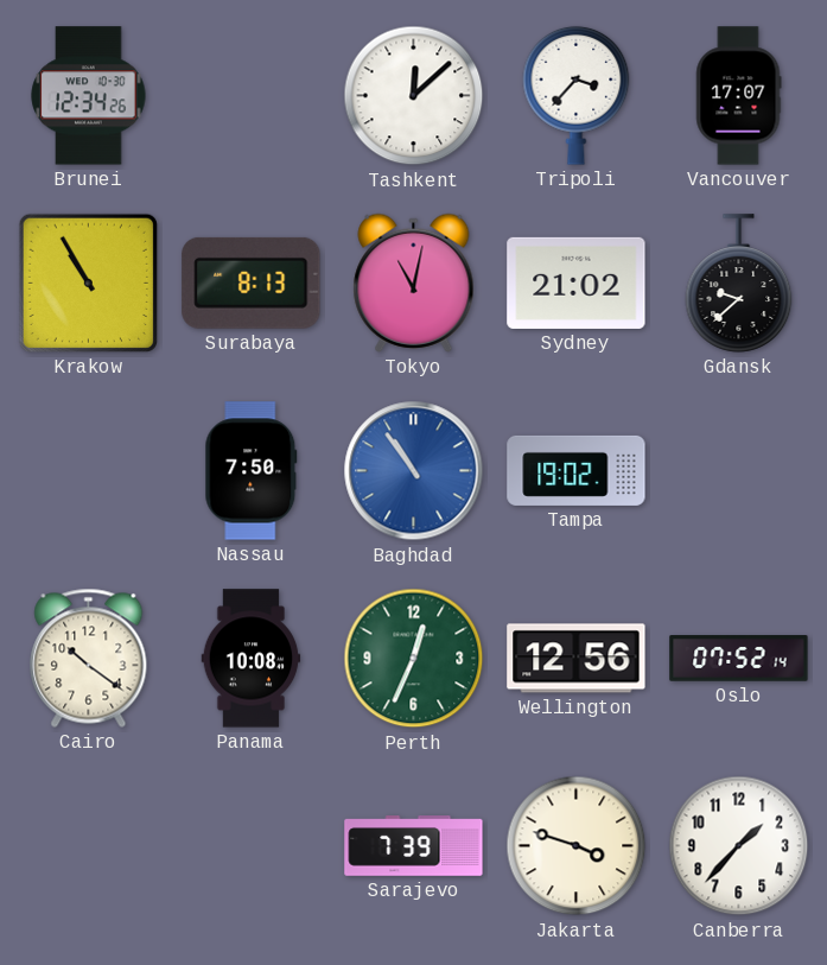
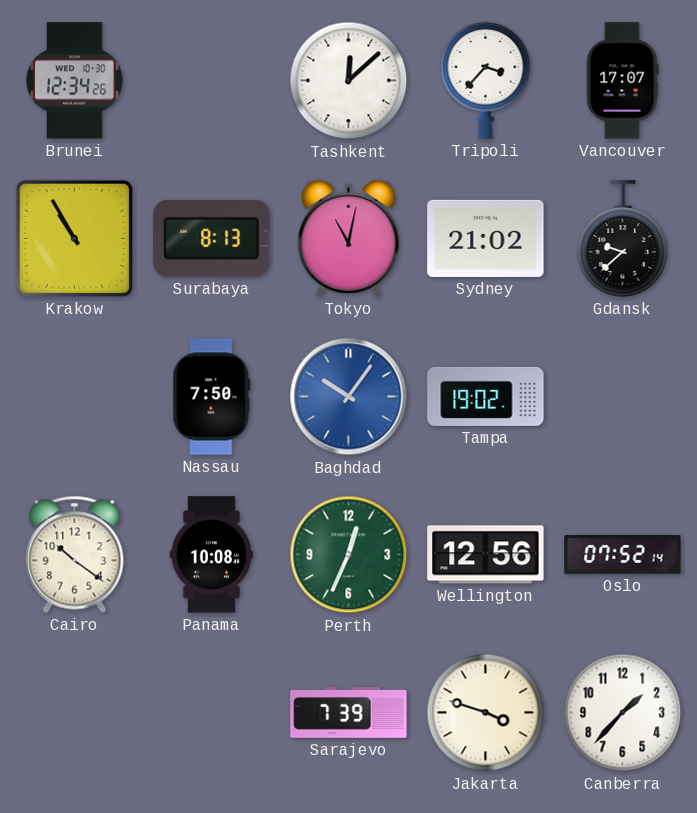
Baghdad: 10:54 -> 10:06
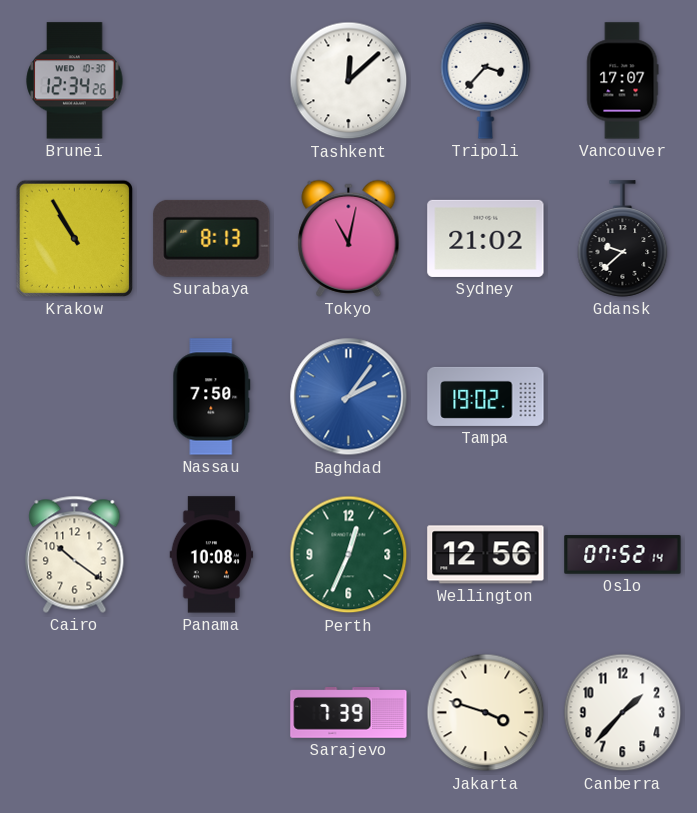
Baghdad: 10:06 -> 2:06
